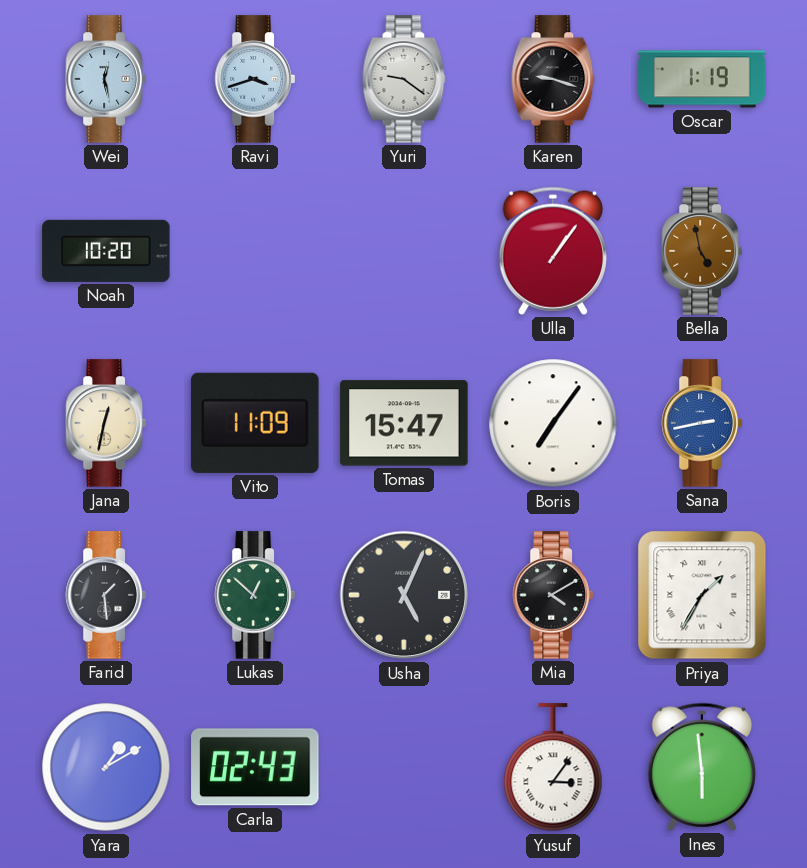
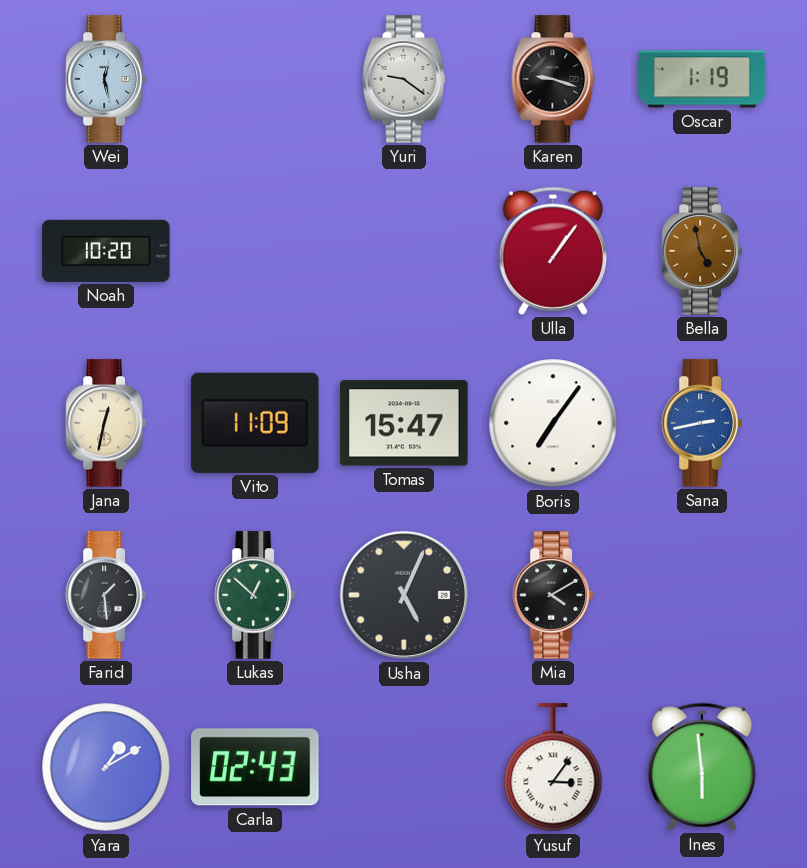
Ravi: 3:42 -> none
Priya: 1:35 -> none
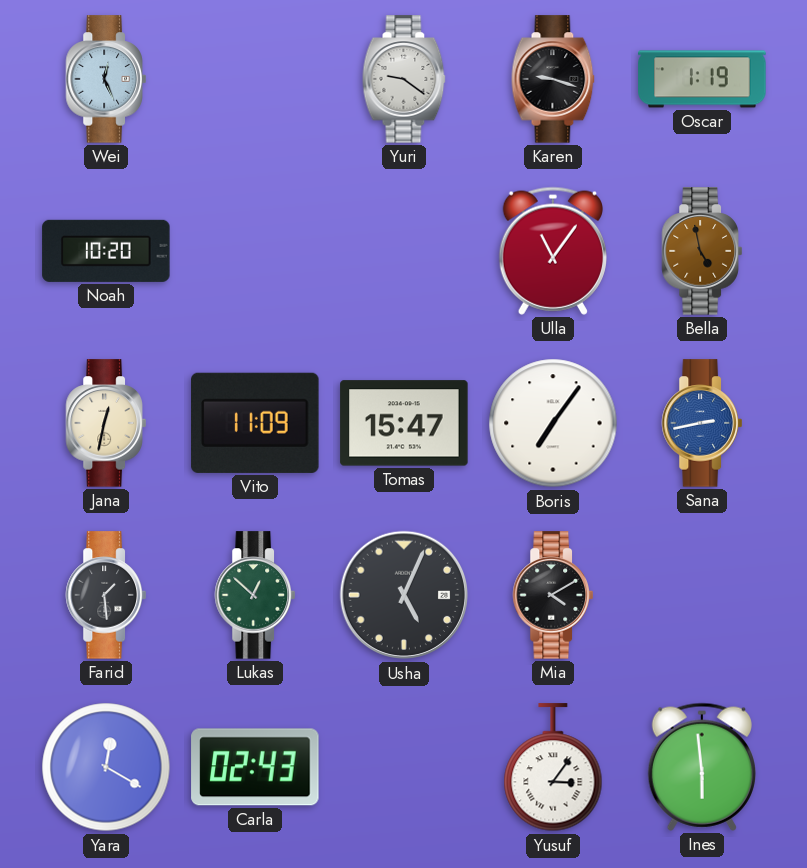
Wei: 12:28 -> 12:26
Ulla: 1:06 -> 11:06
Yara: 1:10 -> 12:20
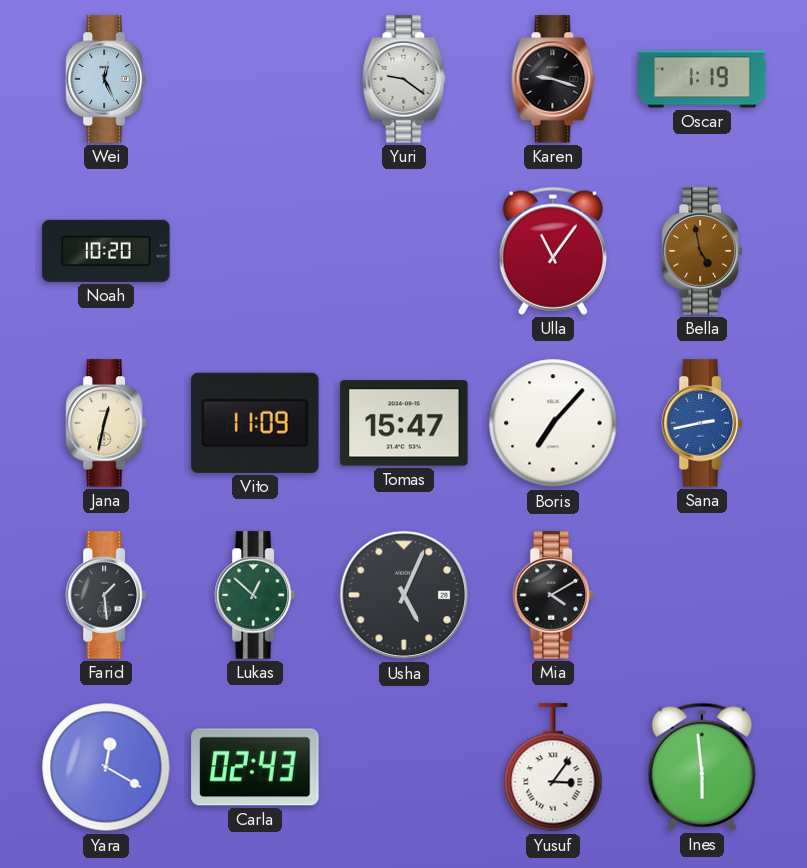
Boris: 7:06 -> 7:07
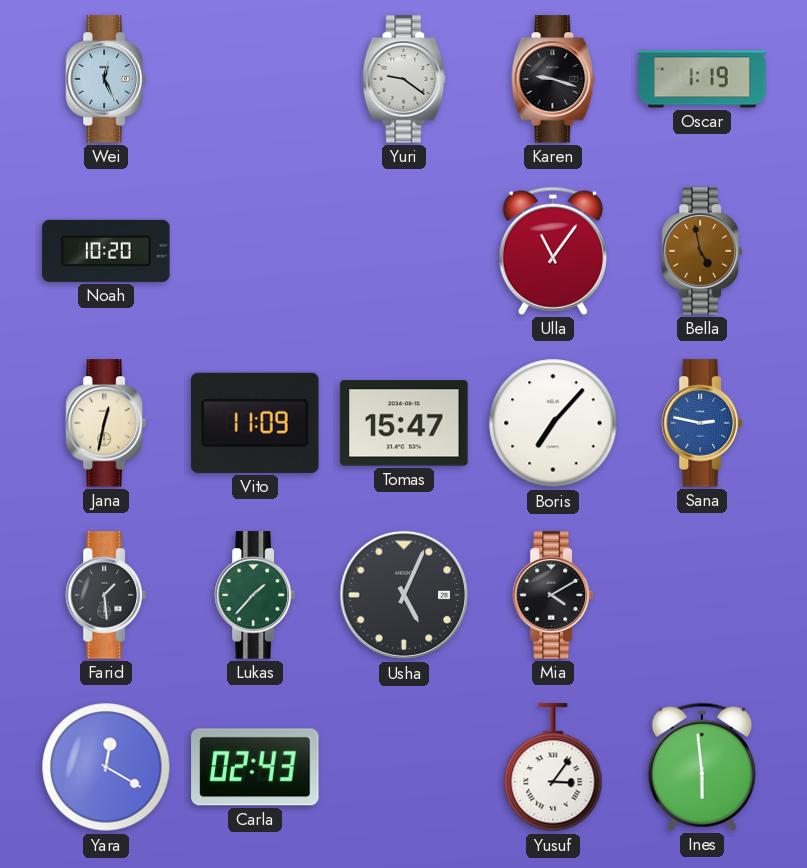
Sana: 2:43 -> 2:47
Lukas: 12:52 -> 1:37
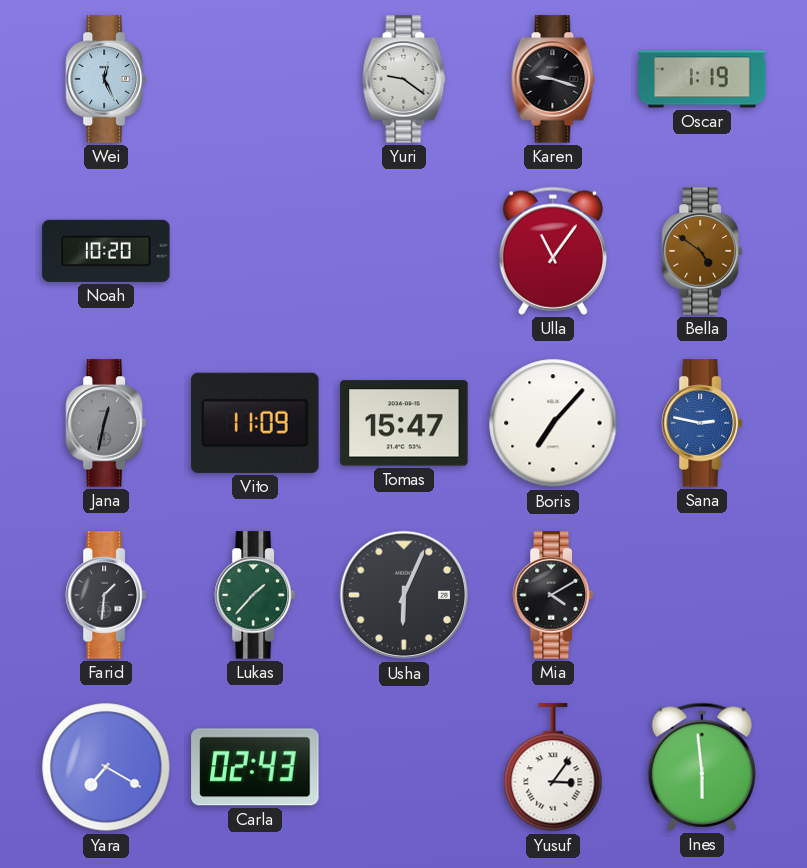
Bella: 4:58 -> 4:51
Jana dial: cream -> grey
Farid: 1:29 -> 1:31
Usha: 5:04 -> 6:04
Yara: 12:20 -> 7:20
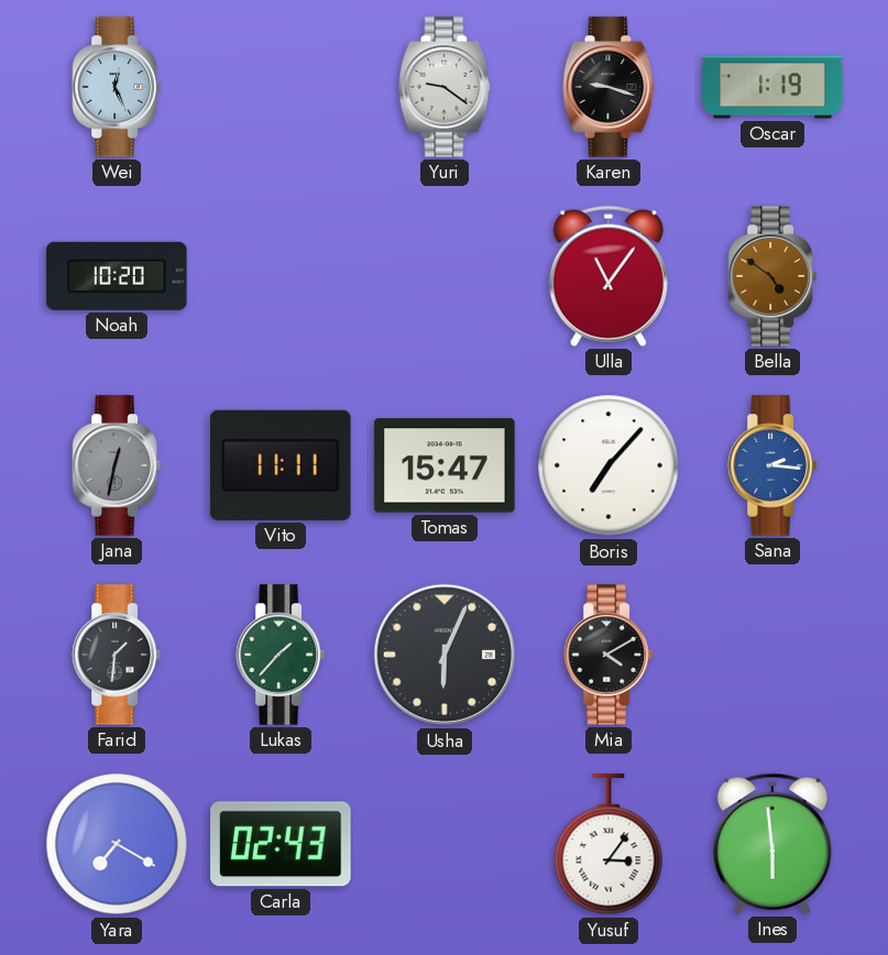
Vito: 11:09 -> 11:11
Sana: 2:47 -> 2:16
